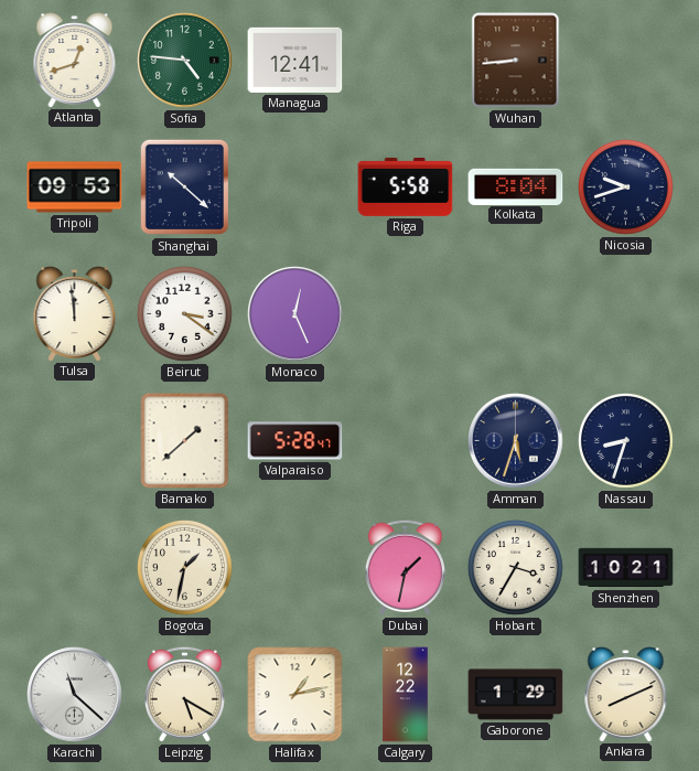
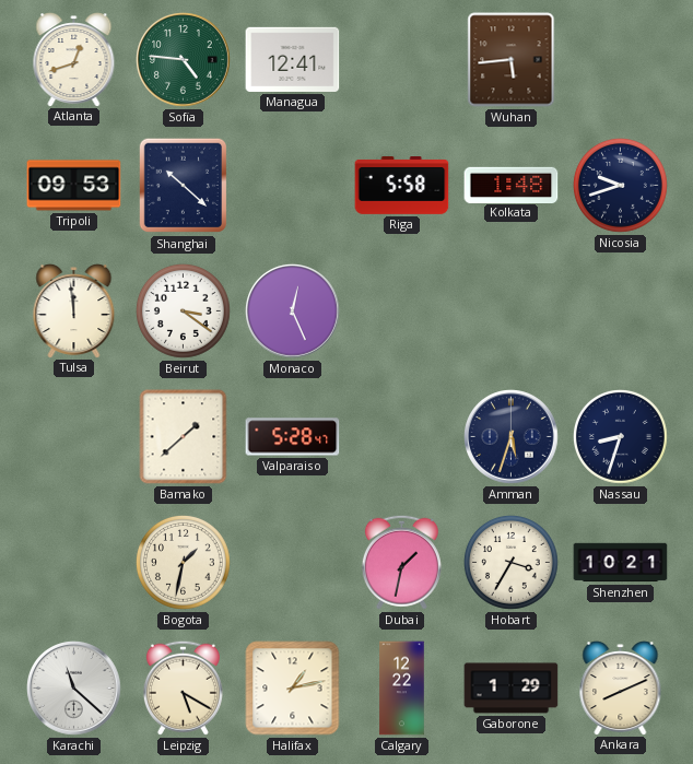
Wuhan: 8:44 -> 5:44
Kolkata: 8:04 -> 1:48
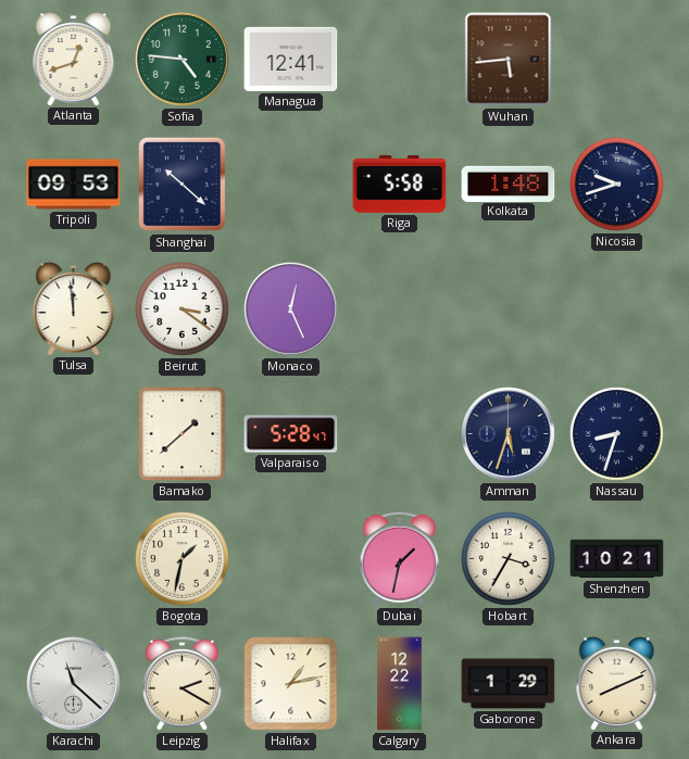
Leipzig: 5:20 -> 2:20
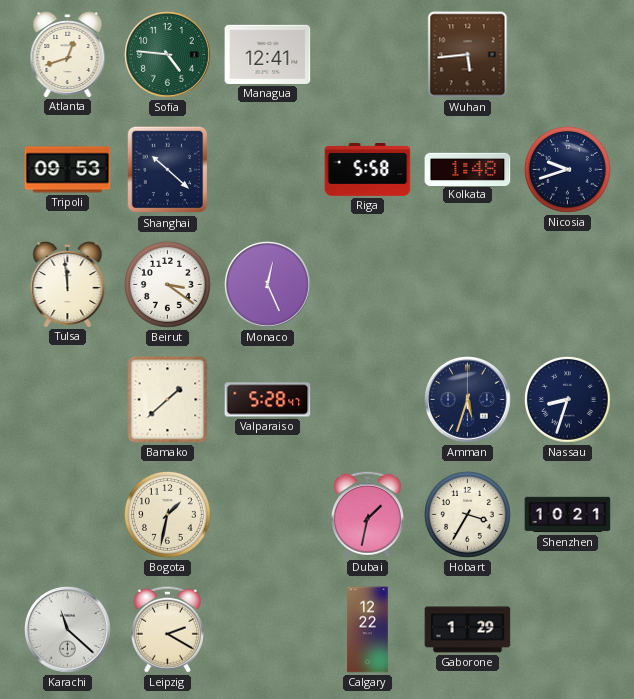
Halifax: 1:13 -> none
Ankara: 8:11 -> none
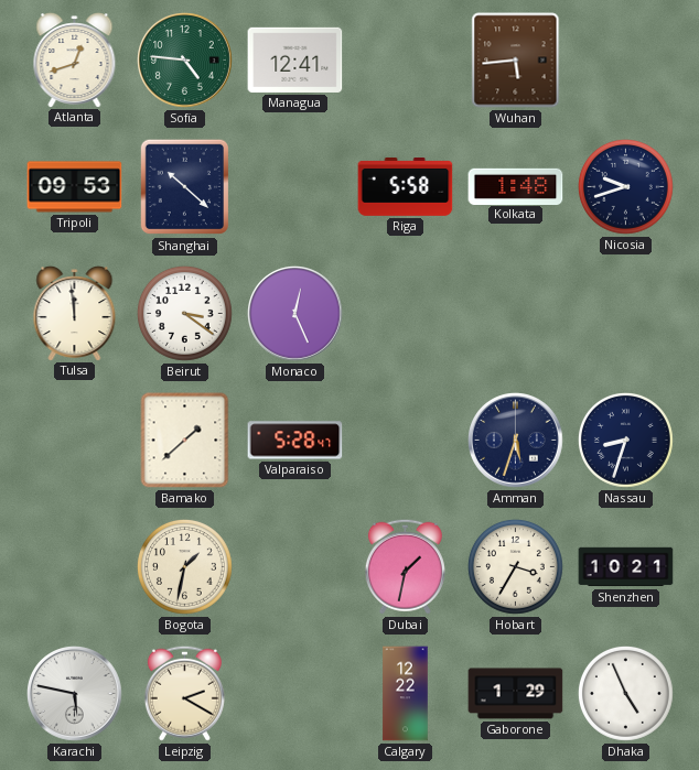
Karachi: 11:22 -> 5:47
Dhaka: none -> 4:56
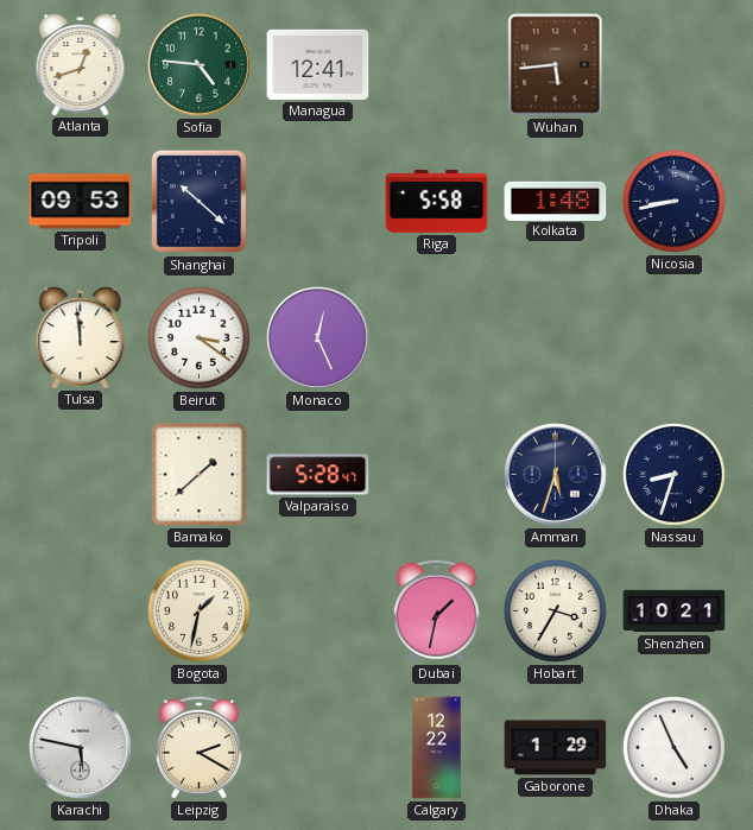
Nicosia: 9:42 -> 8:43
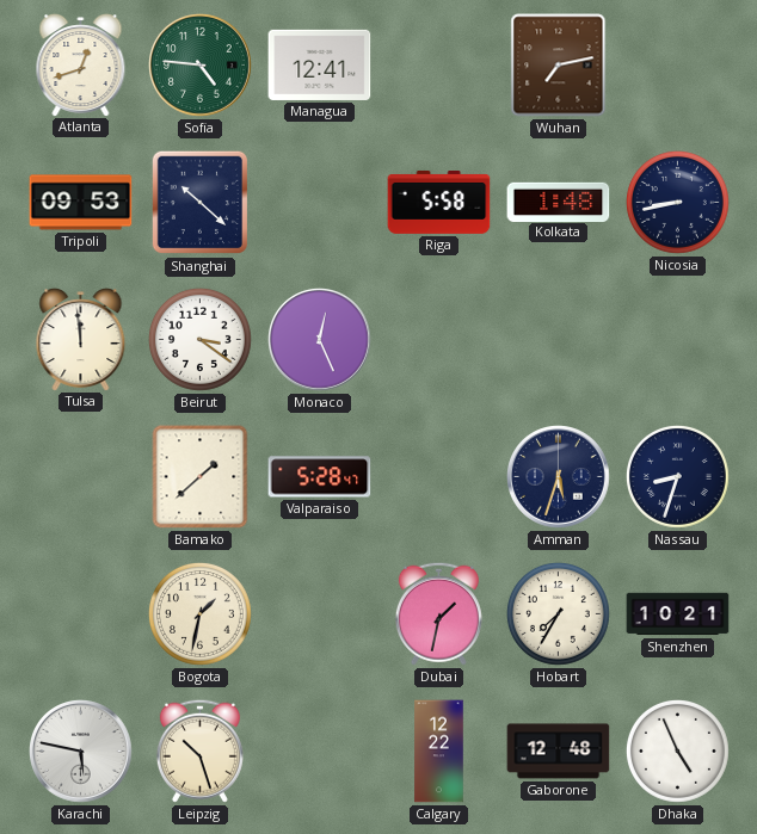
Wuhan: 5:44 -> 7:13
Hobart: 3:35 -> 7:35
Leipzig: 2:20 -> 10:27
Gaborone: 1:29 -> 12:48
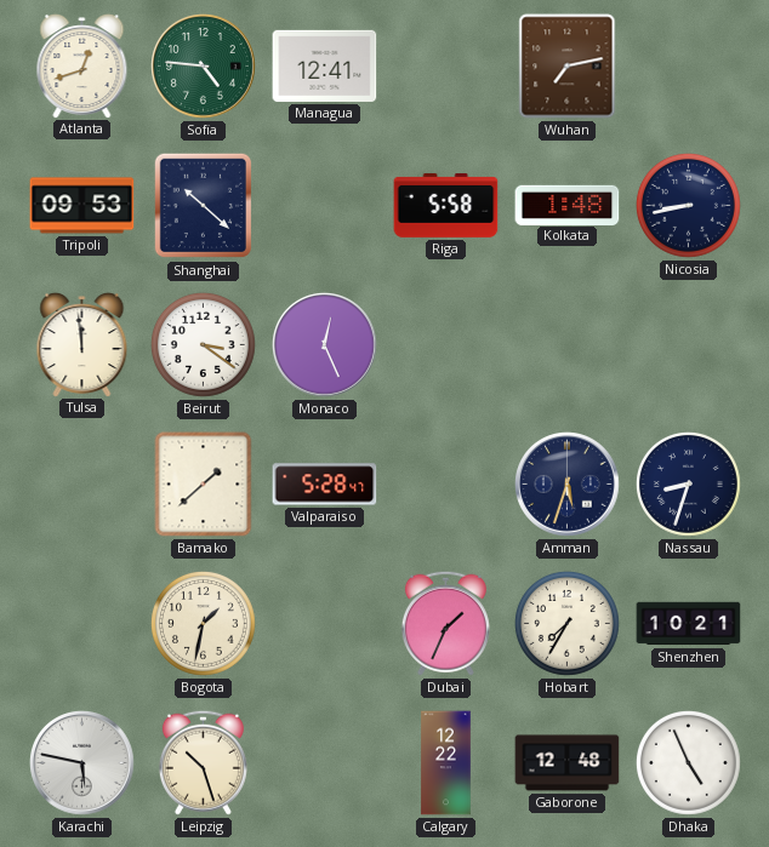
Dubai: 1:32 -> 1:34
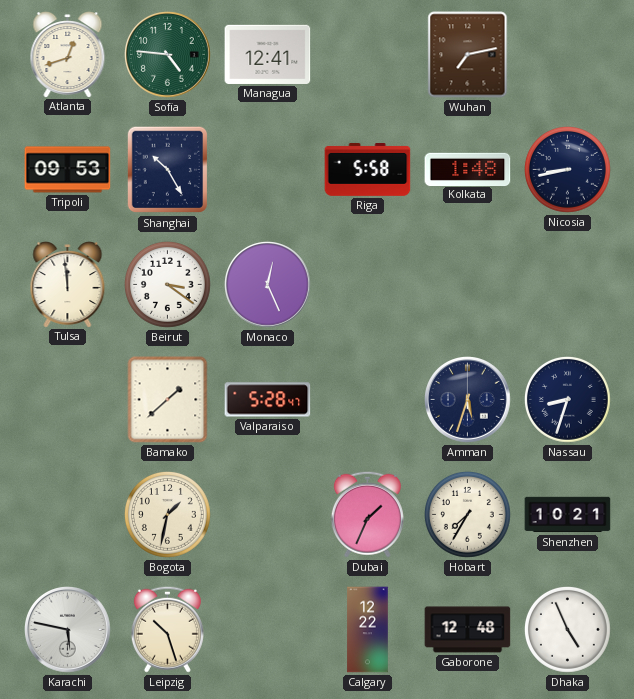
Shanghai: 10:22 -> 10:25
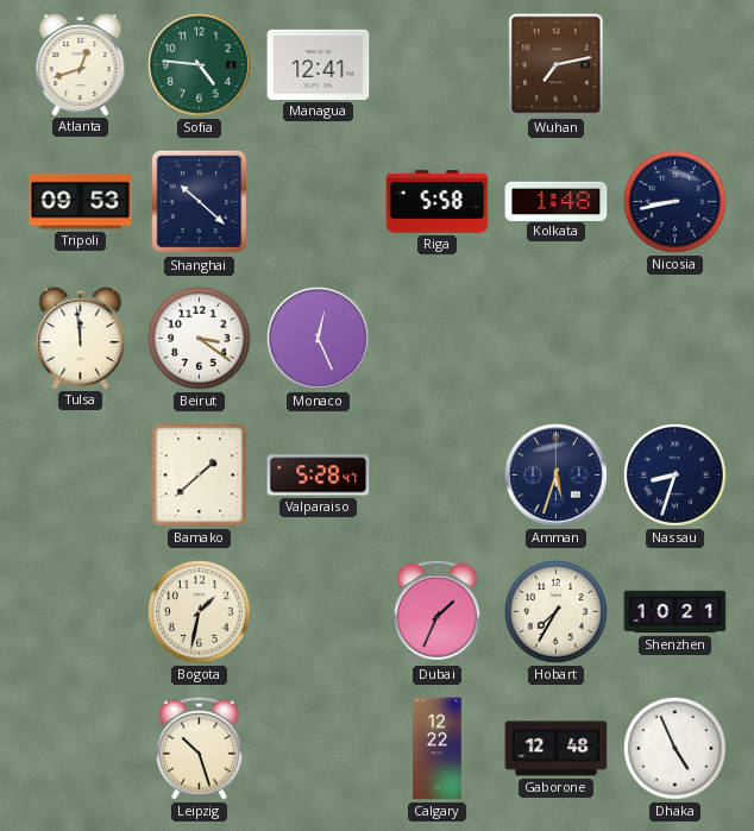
Shanghai: 10:25 -> 10:22
Karachi: 5:47 -> none
